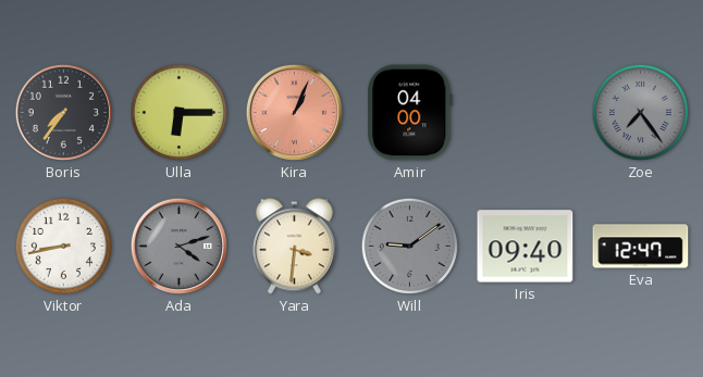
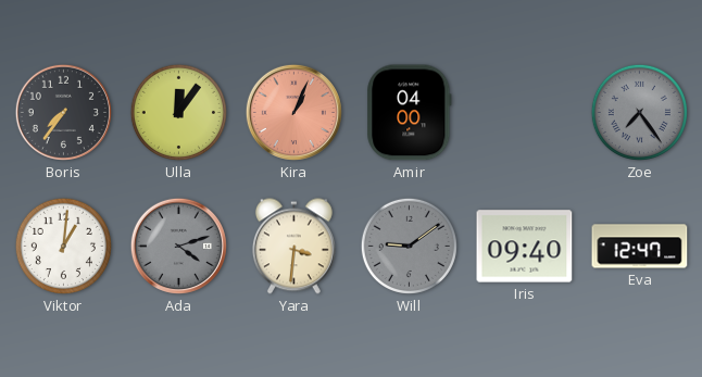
Ulla: 6:15 -> 12:06
Viktor: 8:43 -> 1:01
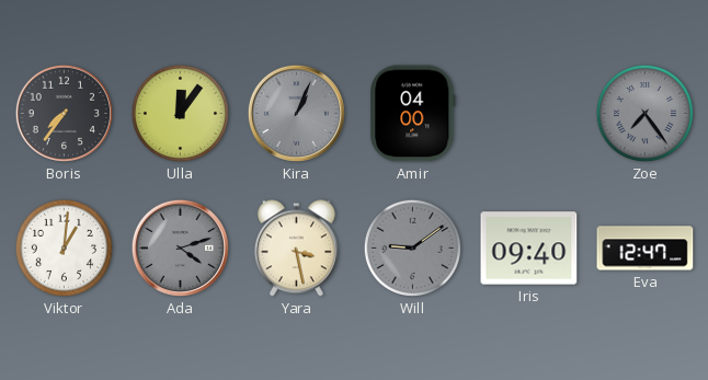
Kira dial: salmon -> grey
Yara: 3:31 -> 3:28
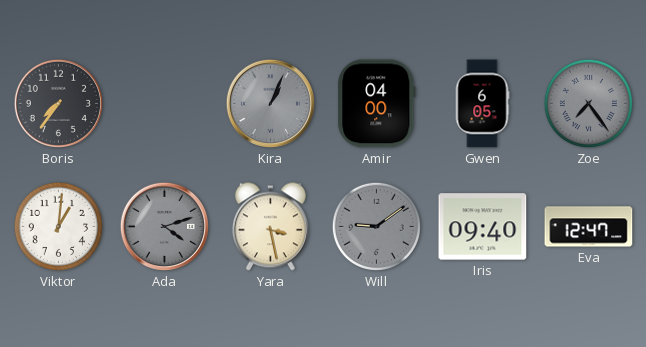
Ulla: 12:06 -> none
Gwen: none -> 6:05
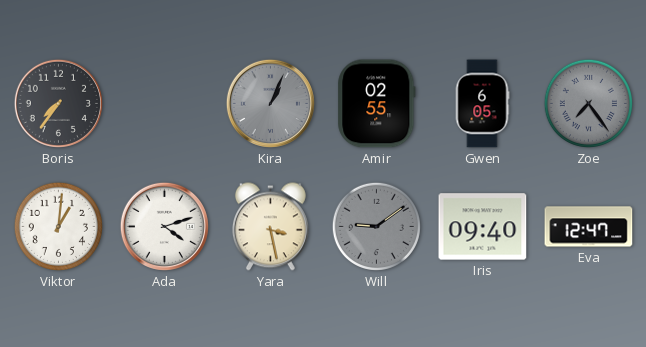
Amir: 04:00 -> 02:55
Ada dial: grey -> white
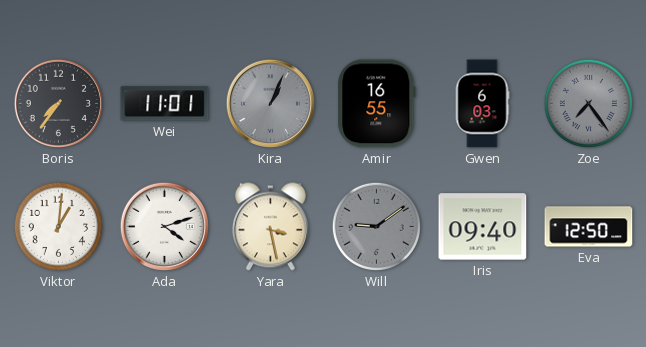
Wei: none -> 11:01
Amir: 02:55 -> 16:55
Gwen: 6:05 -> 6:03
Eva: 12:47 -> 12:50
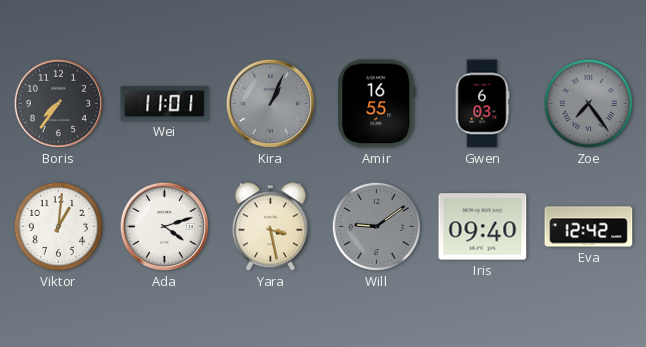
Eva: 12:50 -> 12:42
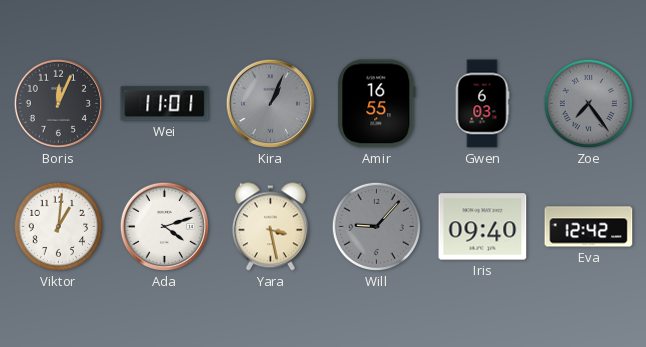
Boris: 7:36 -> 12:04
Will: 9:09 -> 9:07
